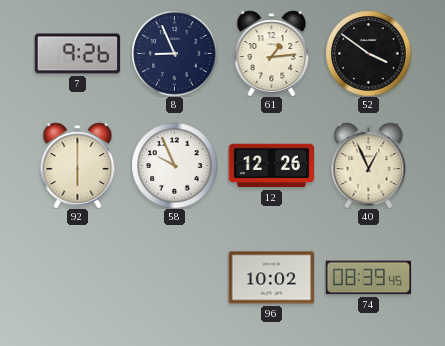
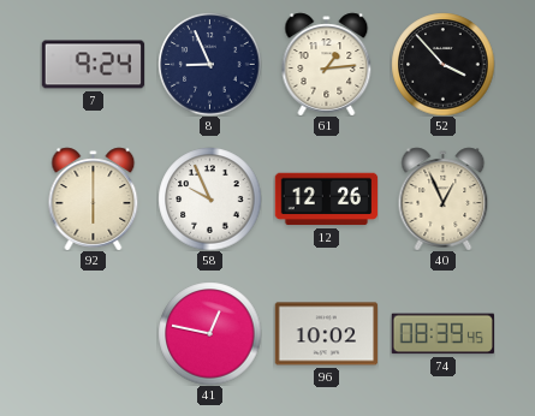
7: 9:26 -> 9:24
52: 3:51 -> 3:53
41: none -> 12:47
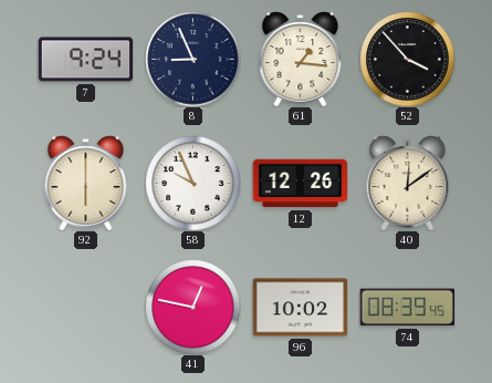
61: 1:14 -> 1:16
40: 12:56 -> 12:09
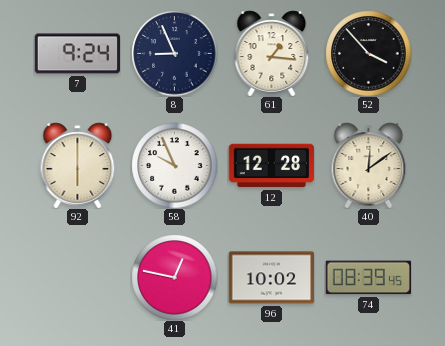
12: 12:26 -> 12:28
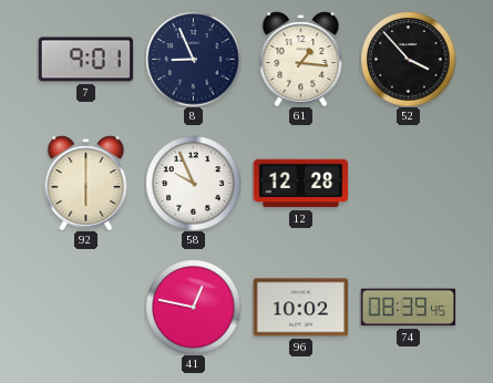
7: 9:24 -> 9:01
40: 12:09 -> none
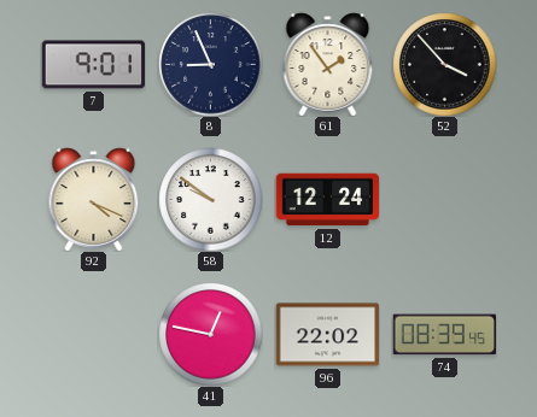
61: 1:16 -> 1:54
92: 6:00 -> 4:19
58: 9:56 -> 9:51
12: 12:28 -> 12:24
96: 10:02 -> 22:02
